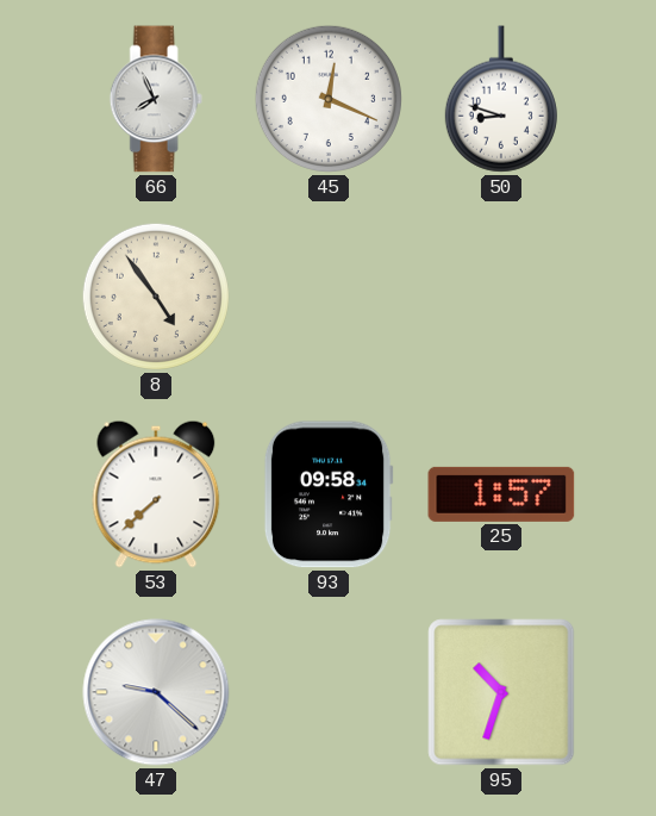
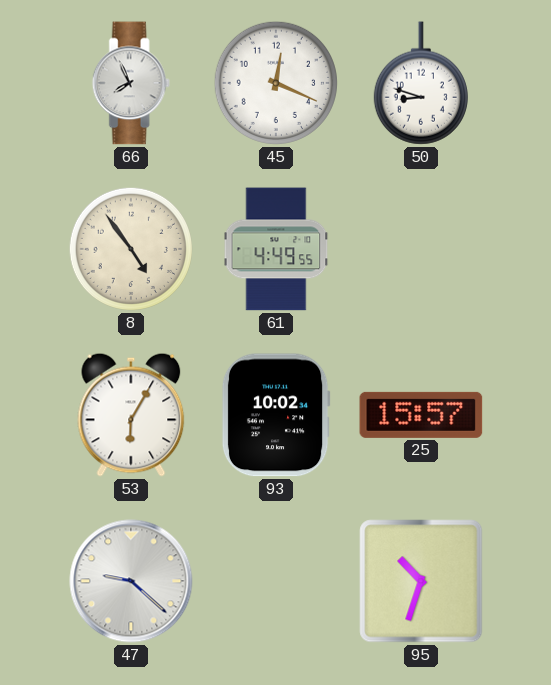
61: none -> 4:49
53: 7:38 -> 6:05
93: 09:58 -> 10:02
25: 1:57 -> 15:57
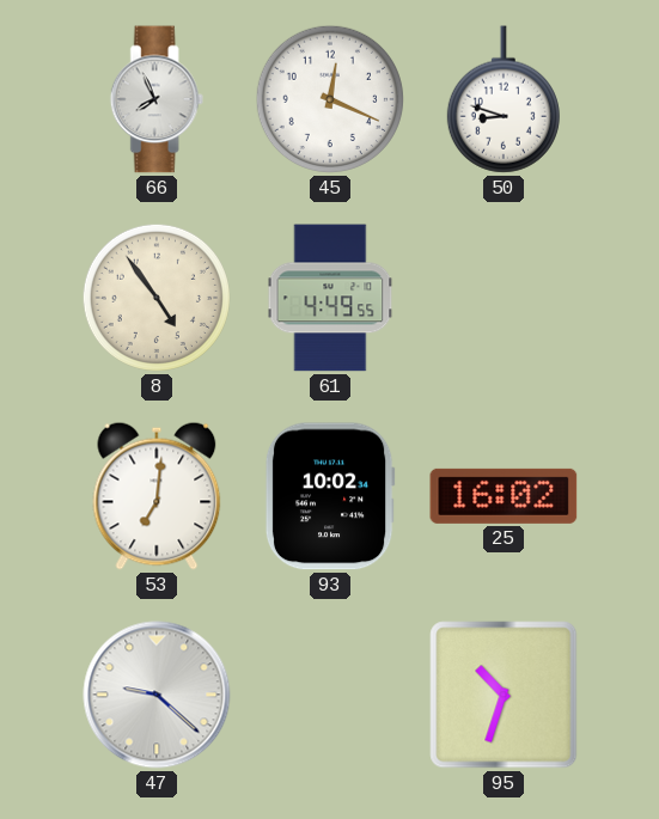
53: 6:05 -> 7:01
25: 15:57 -> 16:02
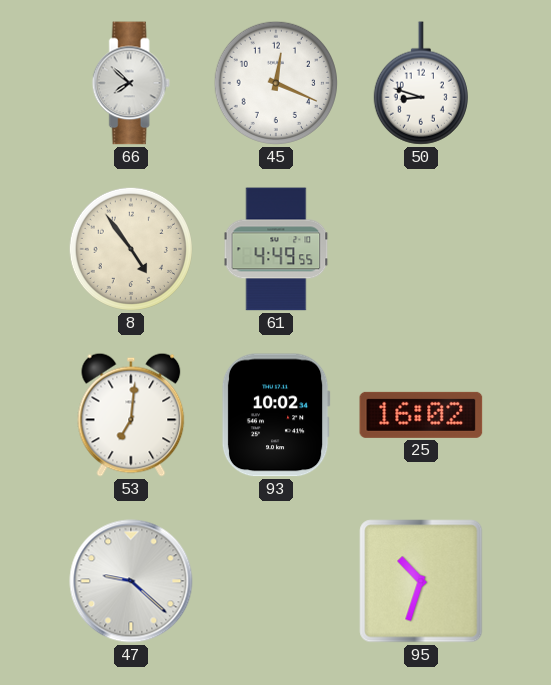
66: 7:56 -> 7:52
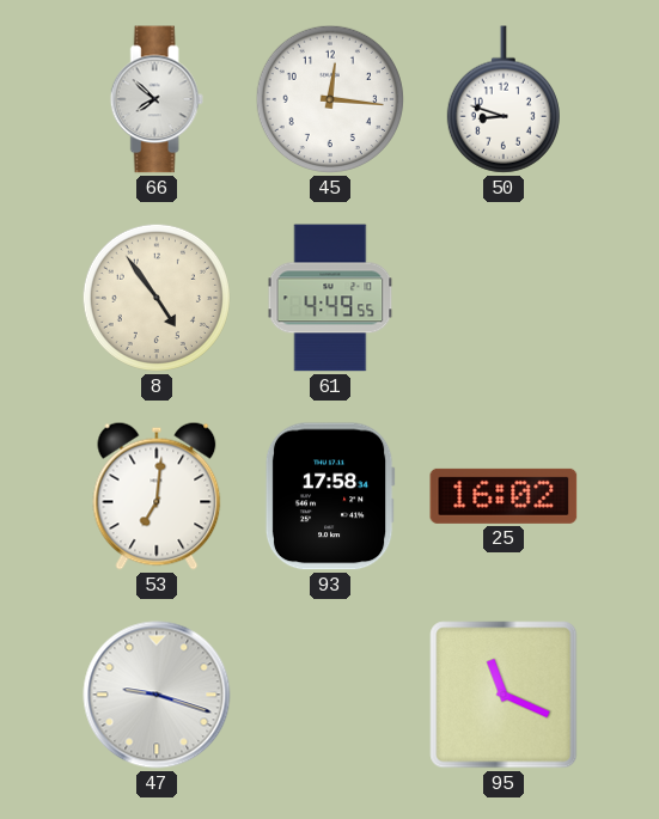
45: 12:19 -> 12:16
93: 10:02 -> 17:58
47: 9:22 -> 9:18
95: 10:33 -> 11:19
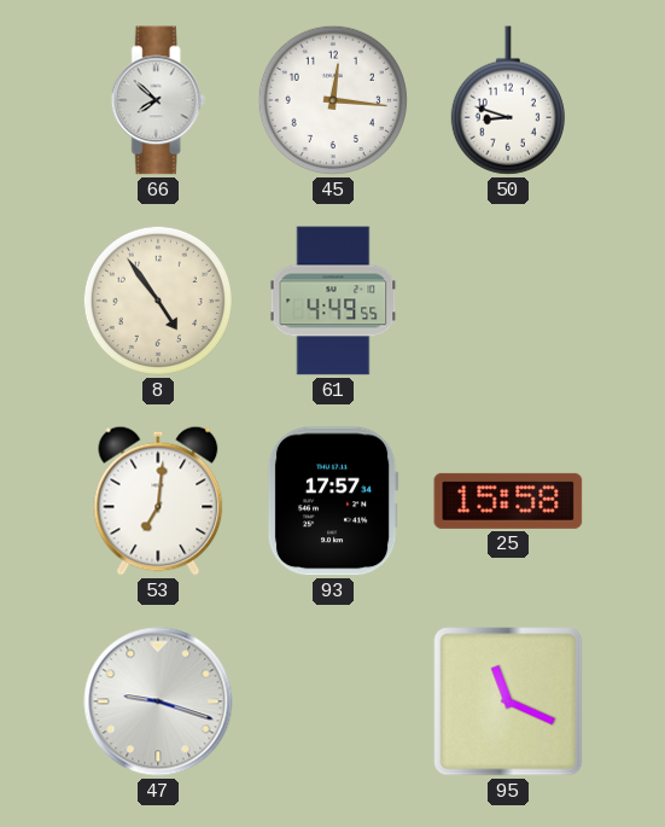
93: 17:58 -> 17:57
25: 16:02 -> 15:58
